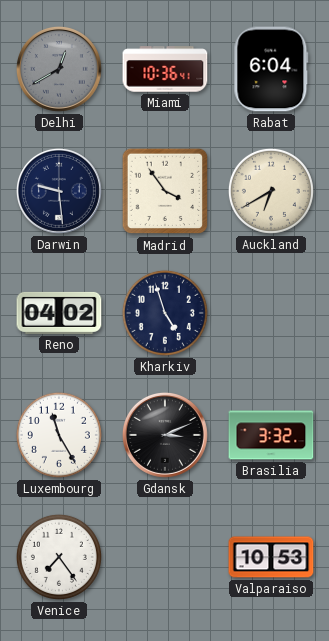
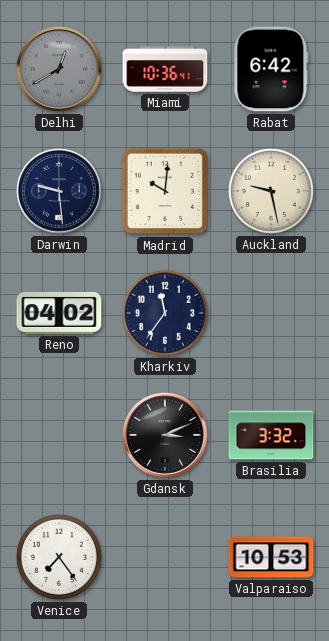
Rabat: 6:04 -> 6:42
Madrid: 3:54 -> 10:01
Auckland: 6:40 -> 9:28
Kharkiv: 4:57 -> 11:36
Luxembourg: 11:25 -> none
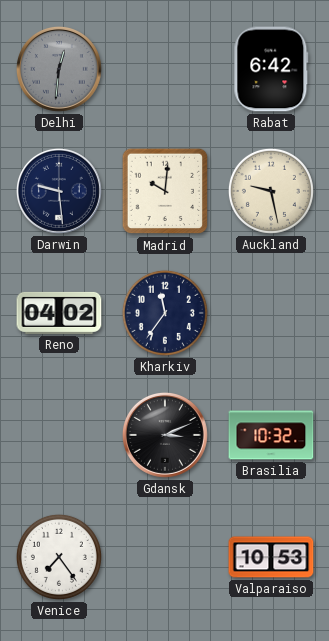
Delhi: 12:40 -> 12:31
Miami: 10:36 -> none
Brasilia: 3:32 -> 10:32
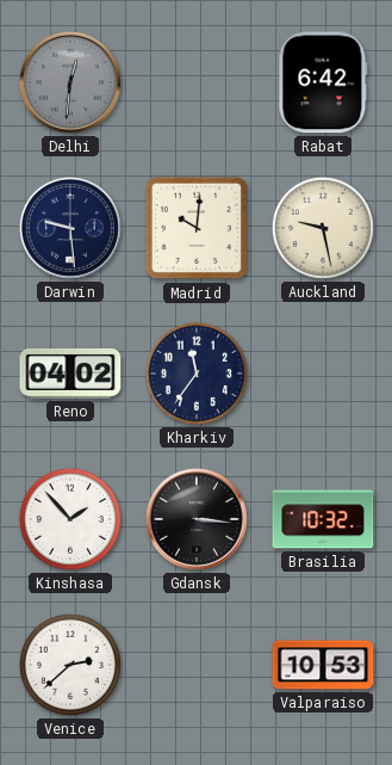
Kinshasa: none -> 1:53
Gdansk: 3:11 -> 3:16
Venice: 7:24 -> 2:38
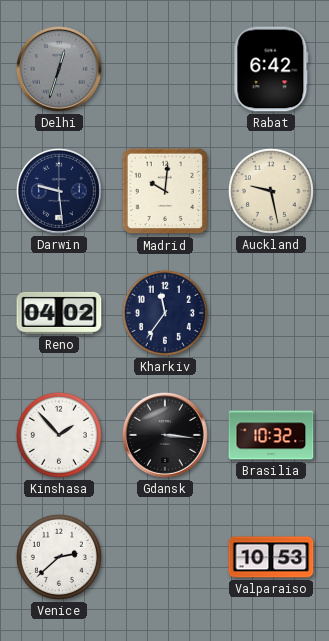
Delhi: 12:31 -> 12:33
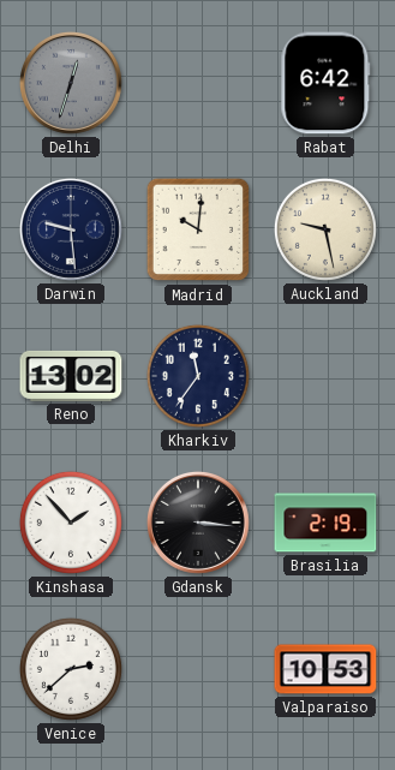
Reno: 04:02 -> 13:02
Brasilia: 10:32 -> 2:19
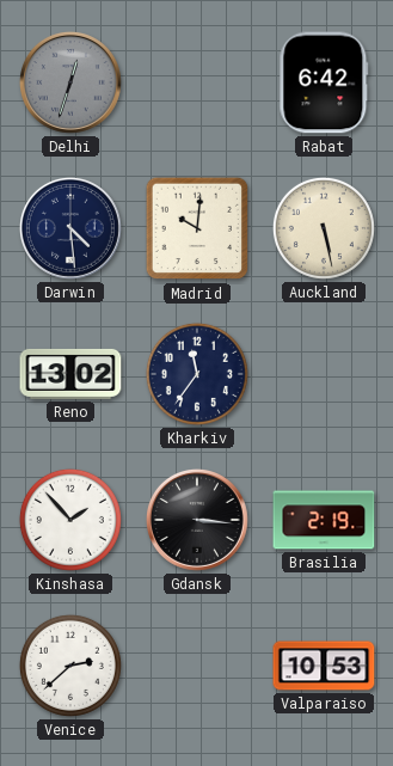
Darwin: 9:29 -> 4:29
Auckland: 9:28 -> 5:28
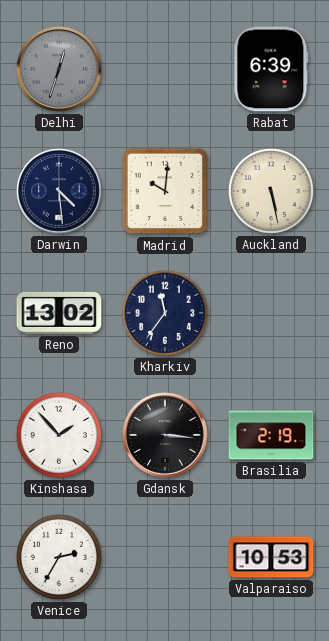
Rabat: 6:42 -> 6:39
Venice: 2:38 -> 2:35
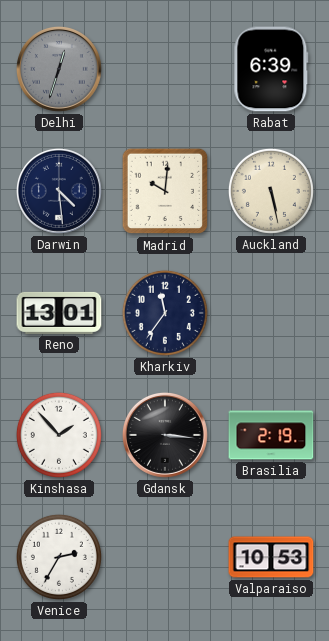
Reno: 13:02 -> 13:01
